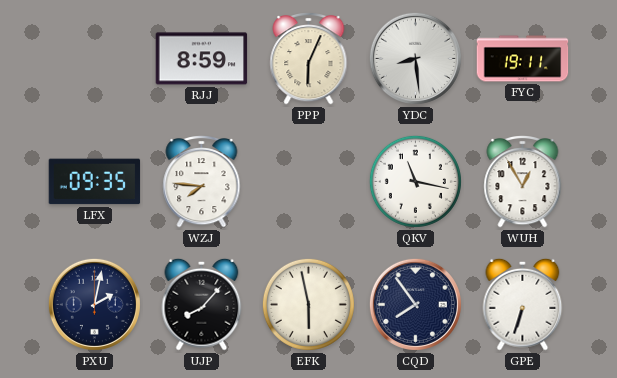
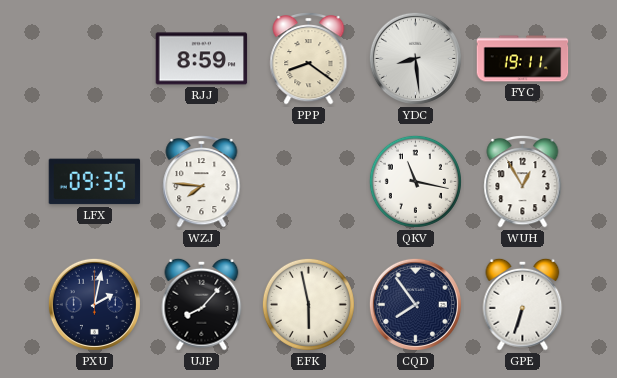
PPP: 6:04 -> 8:21
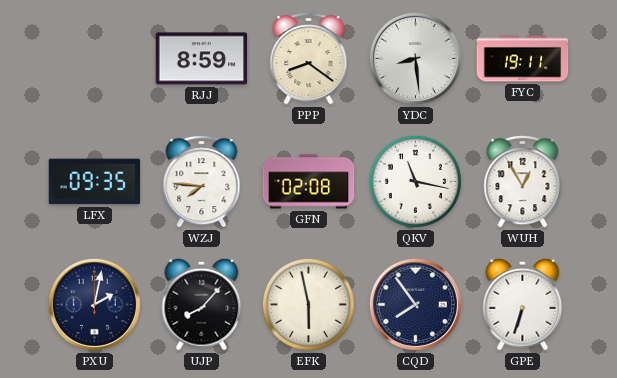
GFN: none -> 02:08
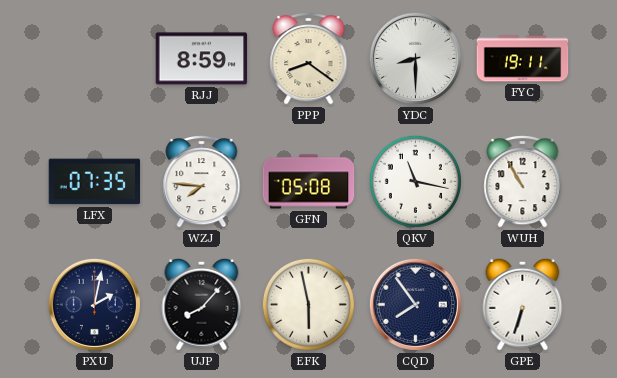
YDC: 8:29 -> 8:30
LFX: 09:35 -> 07:35
GFN: 02:08 -> 05:08
WUH: 12:55 -> 10:55
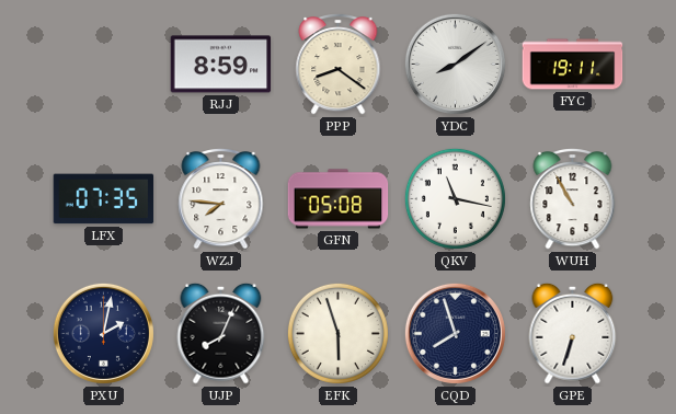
YDC: 8:30 -> 8:09
UJP: 8:07 -> 8:04
EFK: 5:58 -> 5:57
CQD: 7:54 -> 7:57
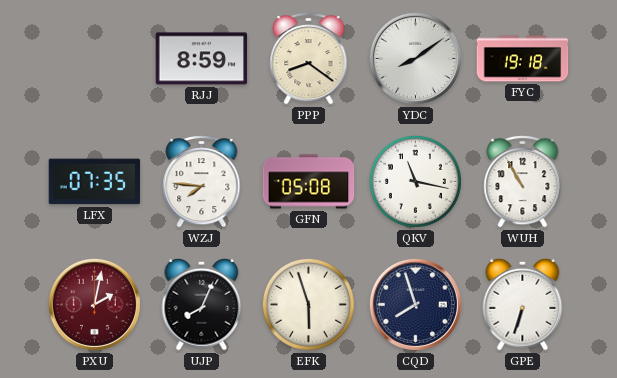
FYC: 19:11 -> 19:18
PXU dial: navy -> burgundy
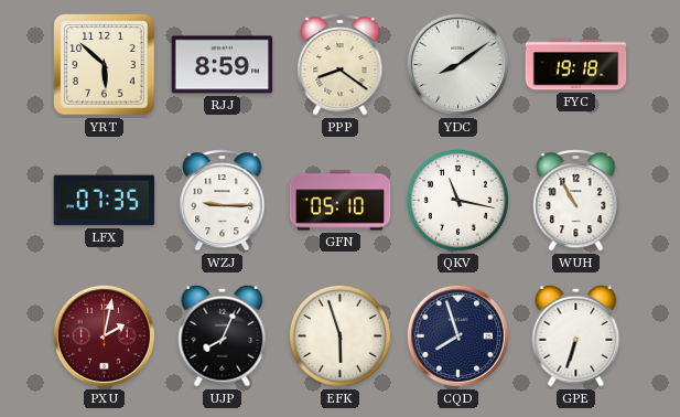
YRT: none -> 5:52
WZJ: 7:46 -> 9:15
GFN: 05:08 -> 05:10
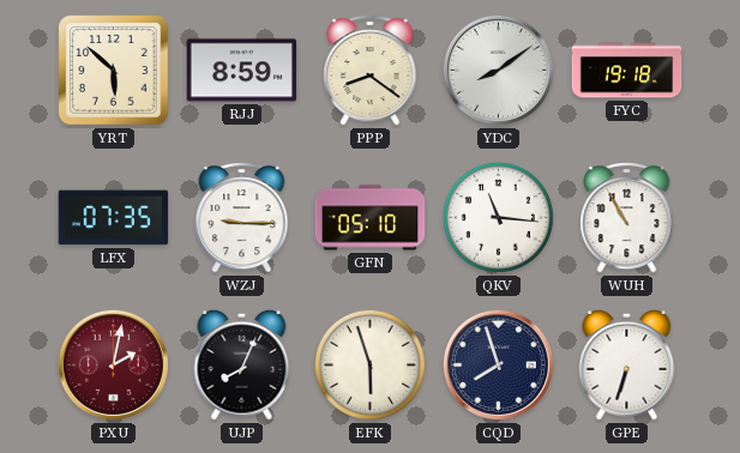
QKV: 11:17 -> 11:16
